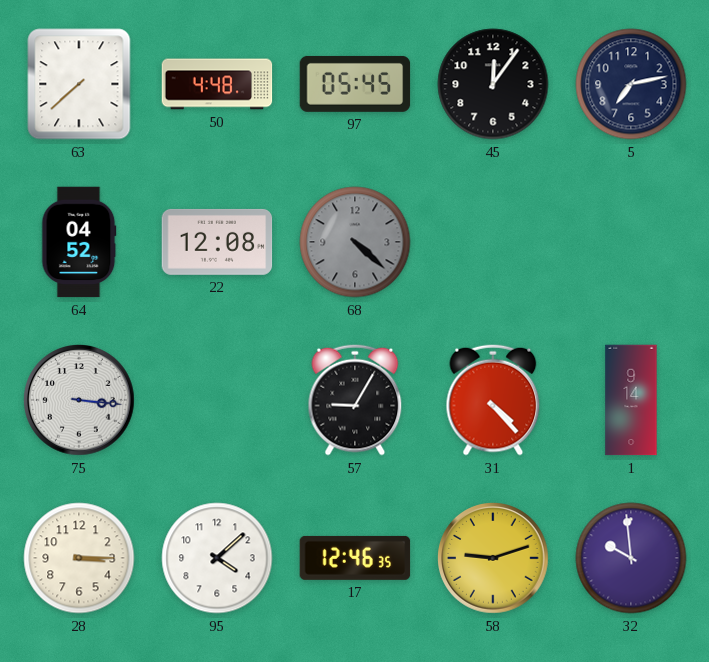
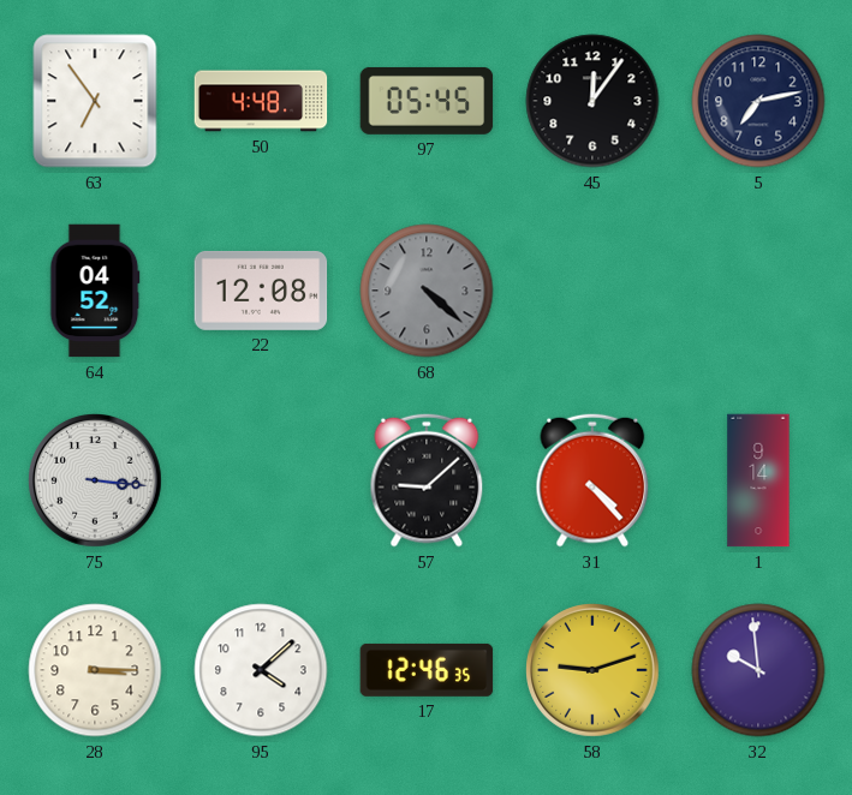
63: 7:38 -> 6:54
57: 9:05 -> 9:08
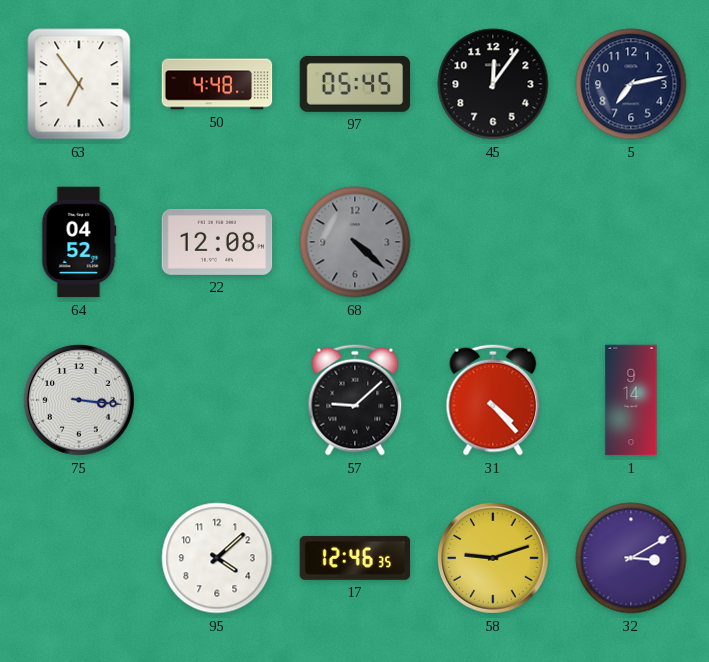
28: 3:15 -> none
32: 9:59 -> 3:10
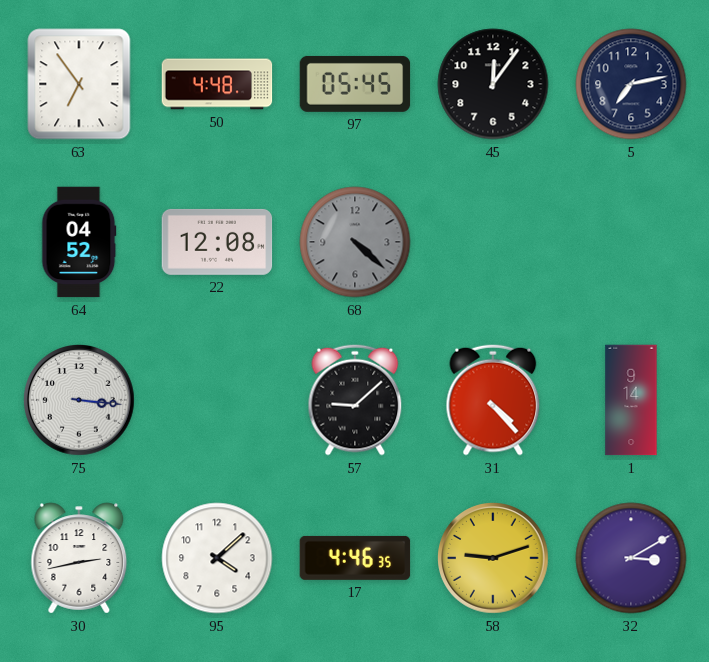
30: none -> 2:43
17: 12:46 -> 4:46
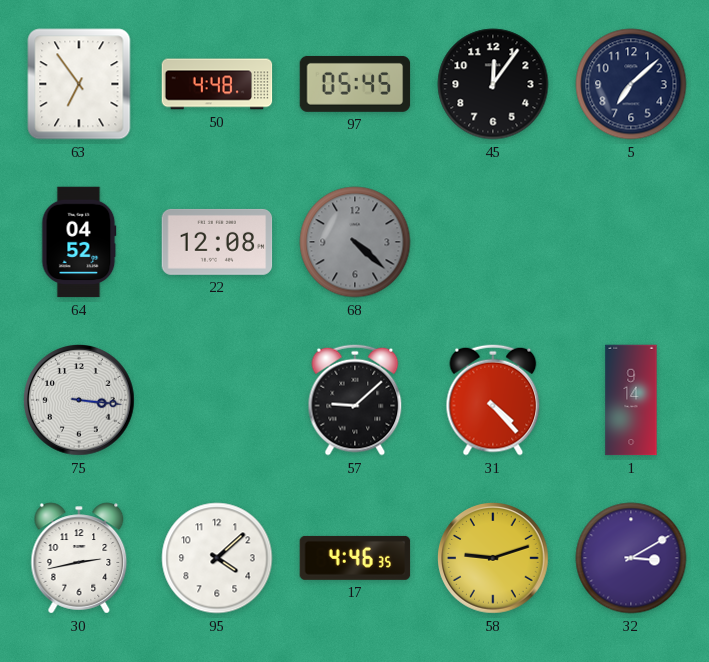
5: 7:13 -> 7:08
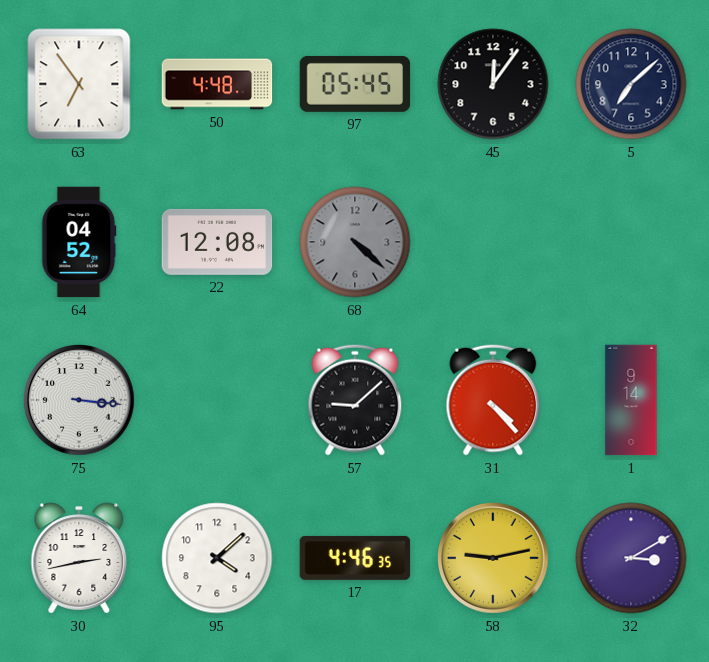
58: 9:12 -> 9:13
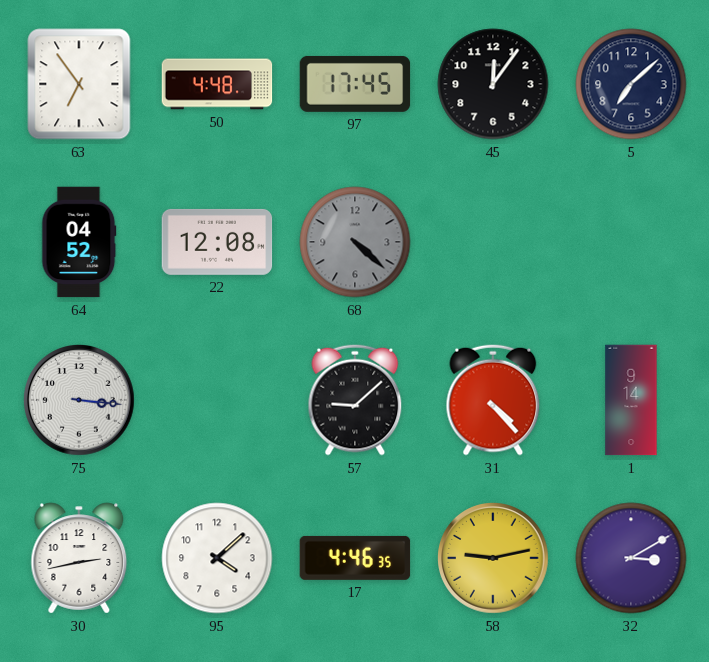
97: 05:45 -> 17:45
